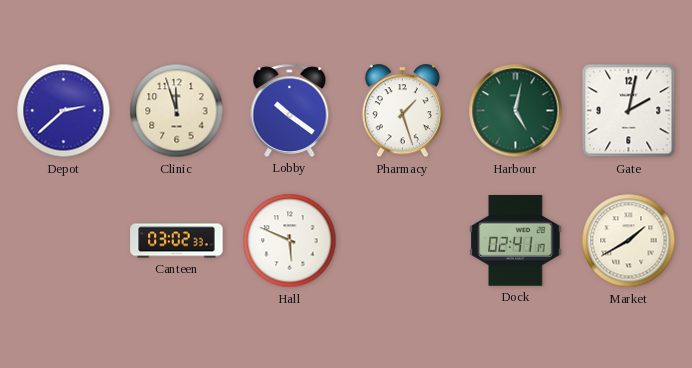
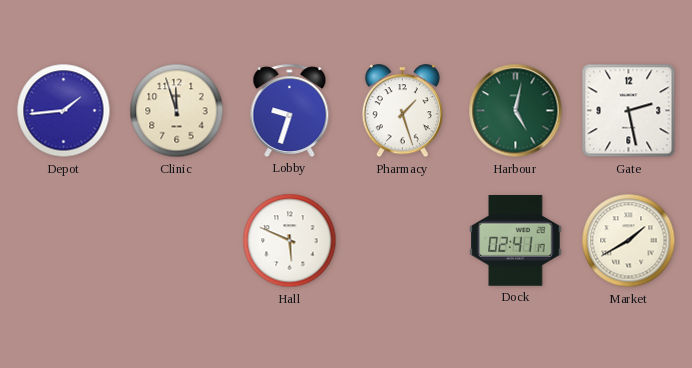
Depot: 2:38 -> 1:44
Lobby: 10:21 -> 9:33
Gate: 2:02 -> 2:28
Canteen: 03:02 -> none
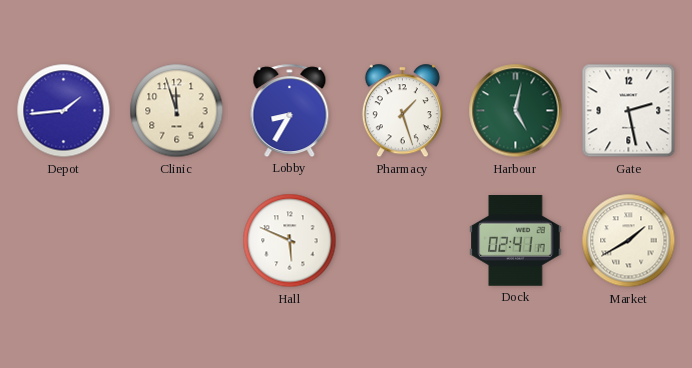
Lobby: 9:33 -> 8:35
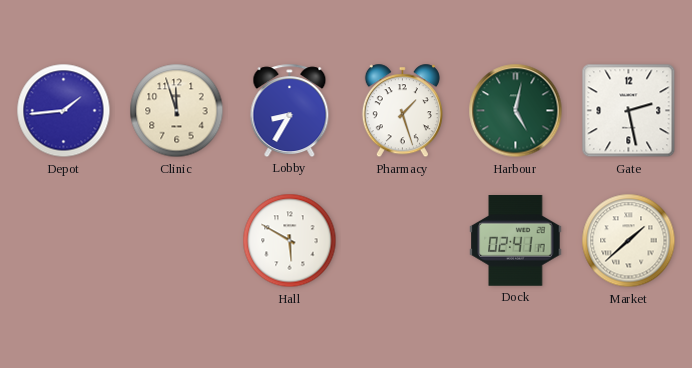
Hall: 5:49 -> 5:50
Market: 1:40 -> 1:38
